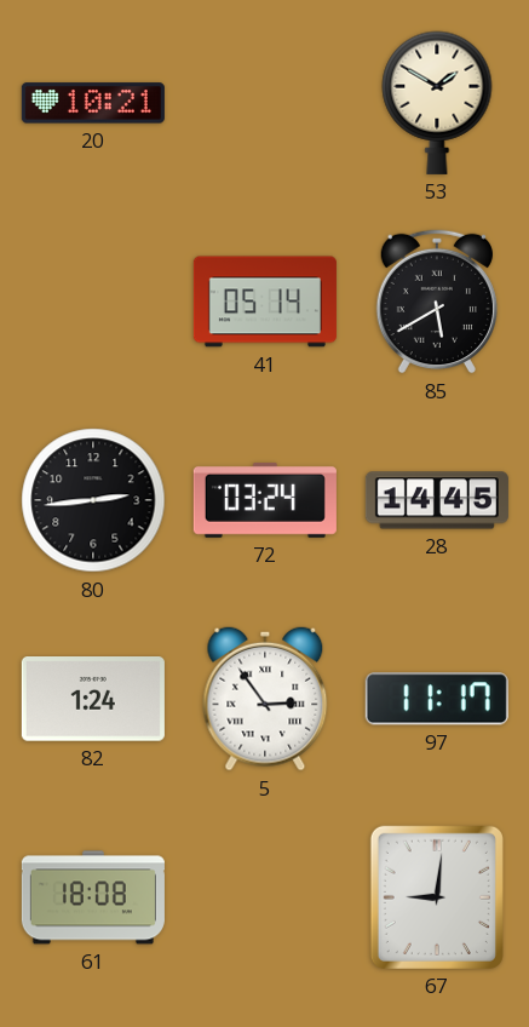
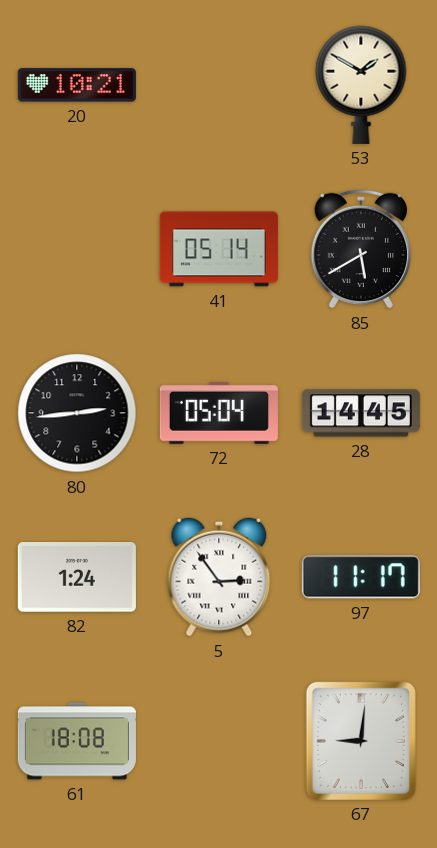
72: 03:24 -> 05:04
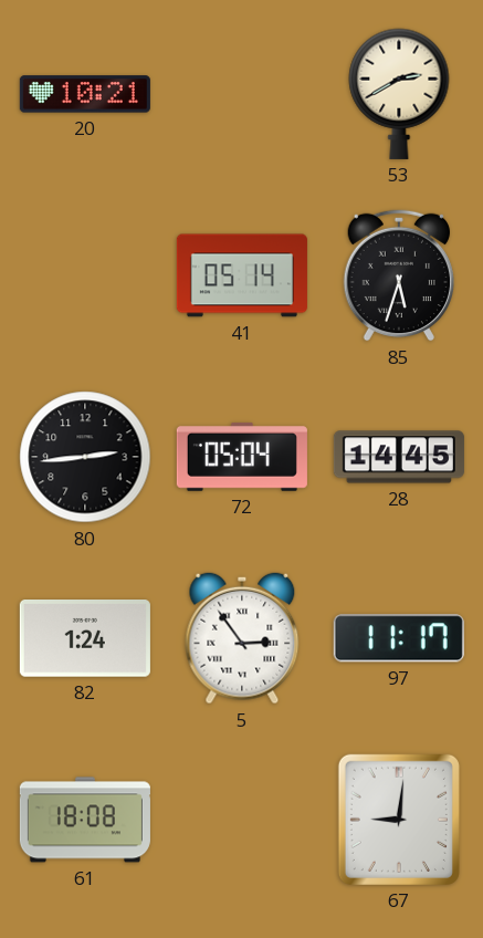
53: 1:50 -> 2:40
85: 5:40 -> 5:33
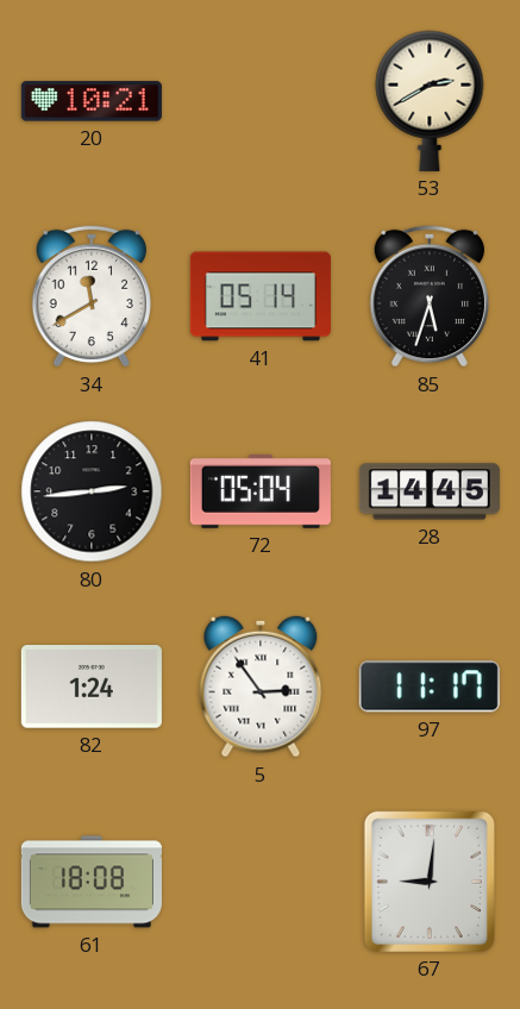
34: none -> 11:40
